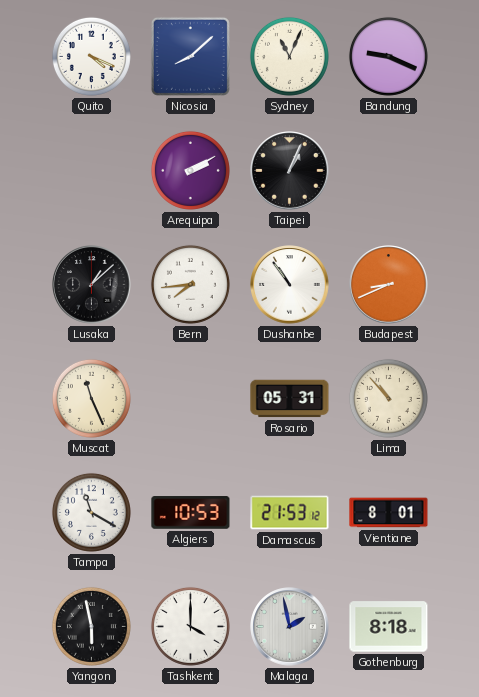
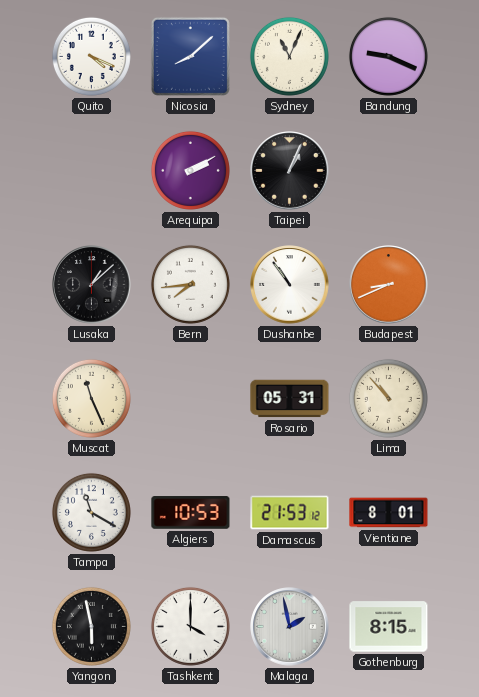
Gothenburg: 8:18 -> 8:15
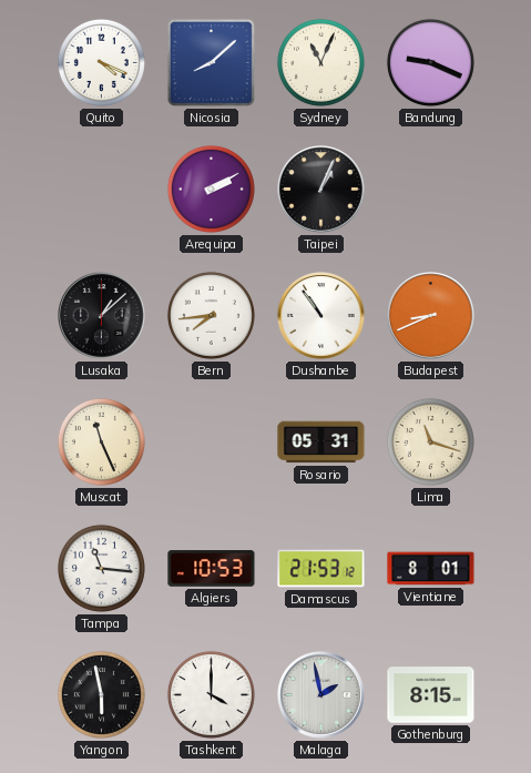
Lima: 10:53 -> 11:18
Tampa: 11:20 -> 11:16
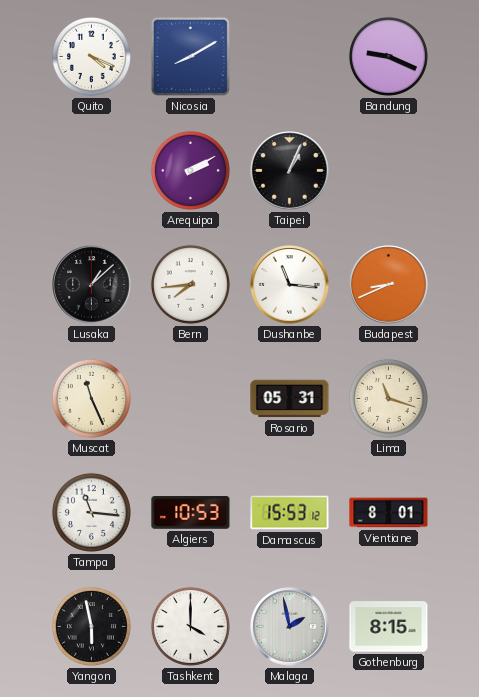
Nicosia: 8:08 -> 8:10
Sydney: 11:04 -> none
Dushanbe: 10:54 -> 11:16
Damascus: 21:53 -> 15:53
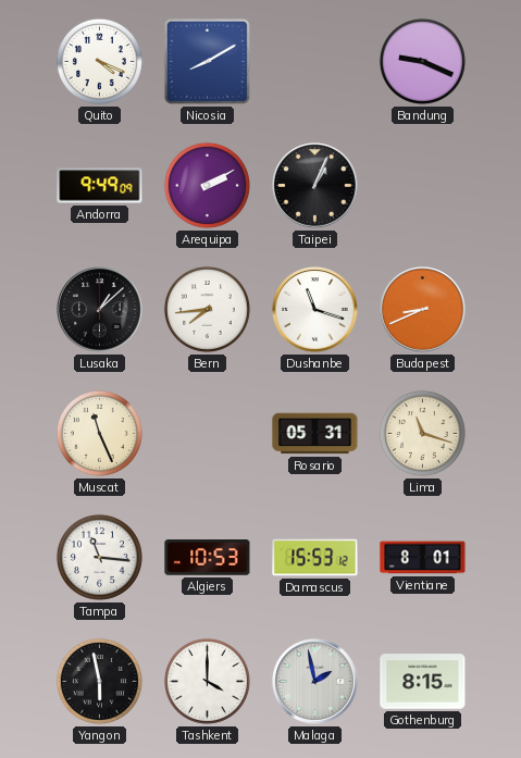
Andorra: none -> 9:49
Dushanbe: 11:16 -> 11:18
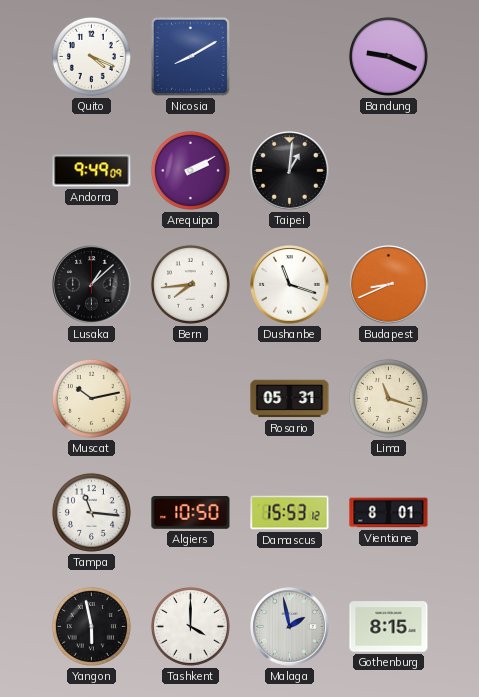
Taipei: 1:04 -> 1:01
Muscat: 11:26 -> 10:13
Algiers: 10:53 -> 10:50
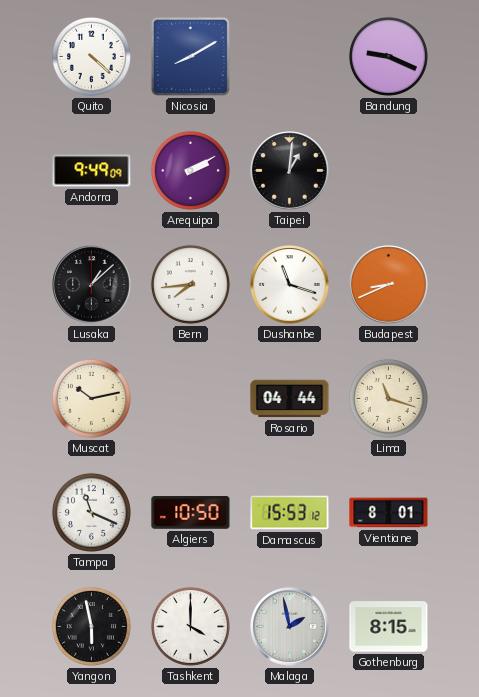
Quito: 4:19 -> 4:22
Rosario: 05:31 -> 04:44
Tampa: 11:16 -> 11:19
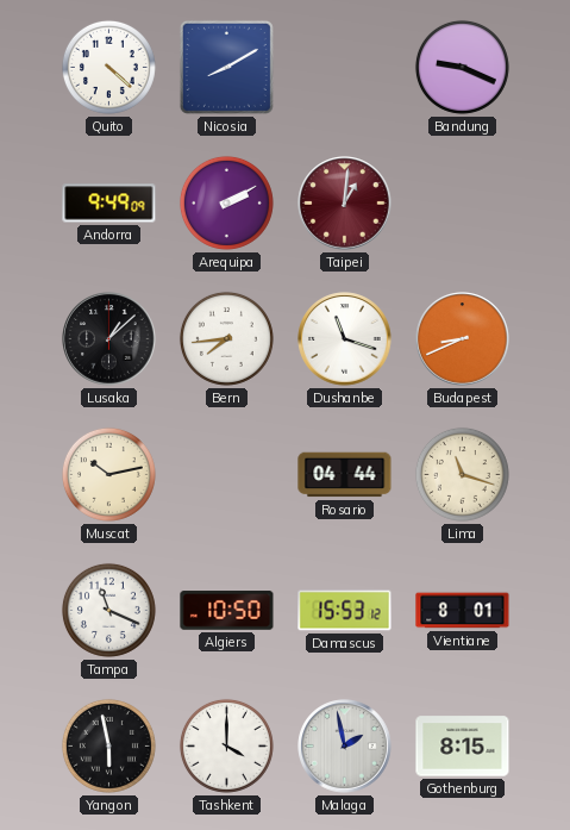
Taipei dial: black -> burgundy
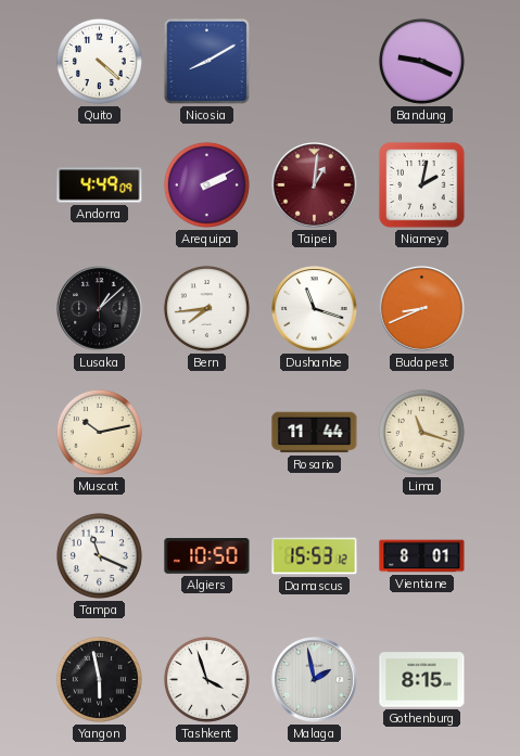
Andorra: 9:49 -> 4:49
Niamey: none -> 2:02
Rosario: 04:44 -> 11:44
Tashkent: 4:00 -> 3:57
